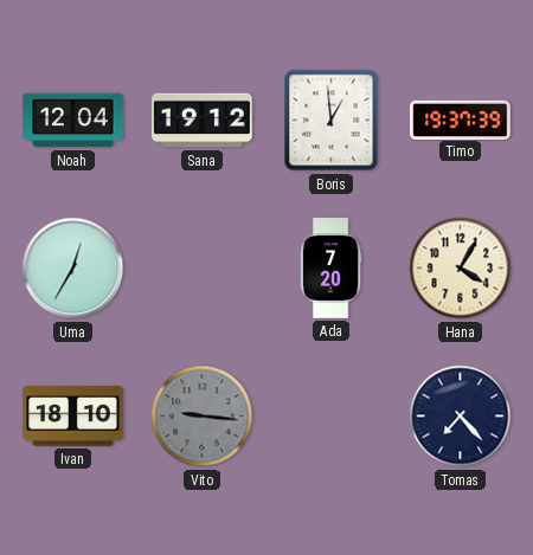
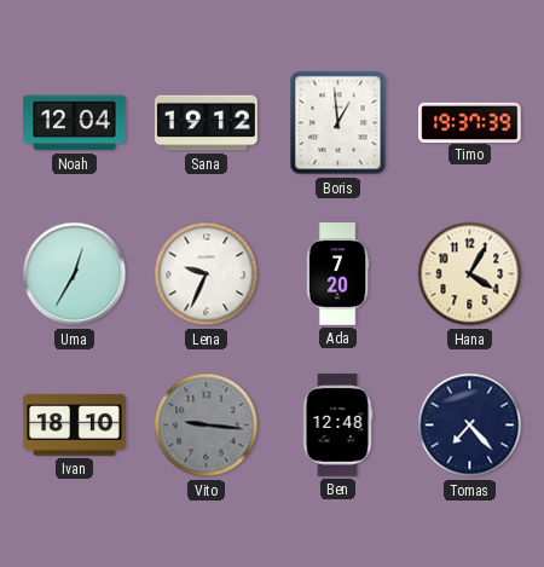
Lena: none -> 9:34
Ben: none -> 12:48
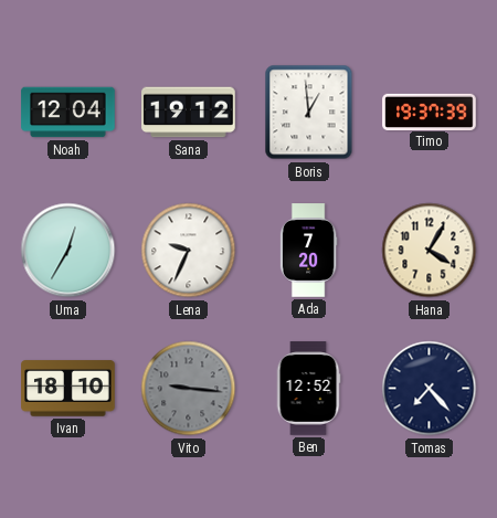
Ben: 12:48 -> 12:52
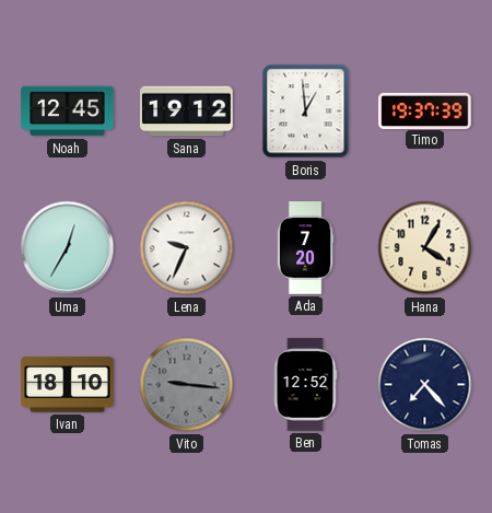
Noah: 12:04 -> 12:45
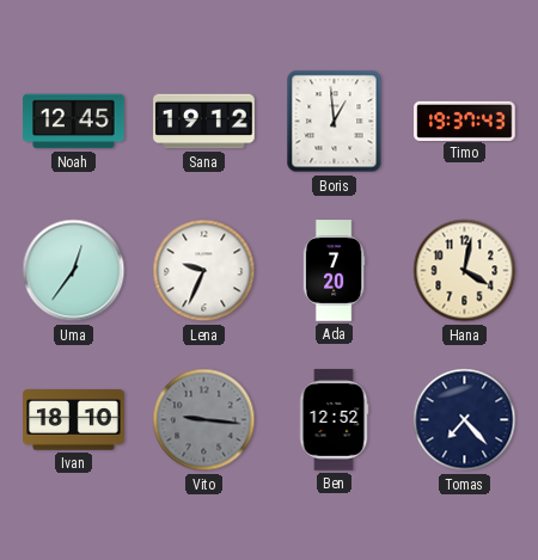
Timo: 19:37:39 -> 19:37:43
Uma: 12:35 -> 12:36
Hana: 4:05 -> 4:02
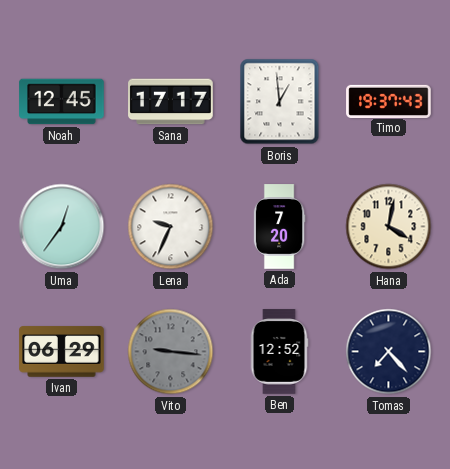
Sana: 19:12 -> 17:17
Ivan: 18:10 -> 06:29
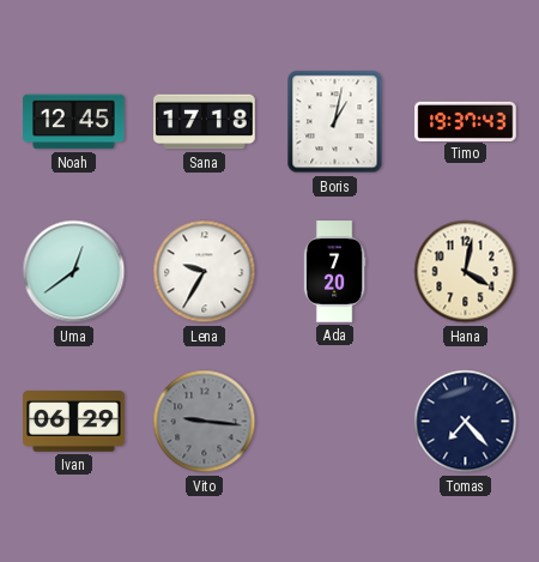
Sana: 17:17 -> 17:18
Boris: 12:59 -> 1:02
Uma: 12:36 -> 12:39
Lena: 9:34 -> 9:35
Ben: 12:52 -> none
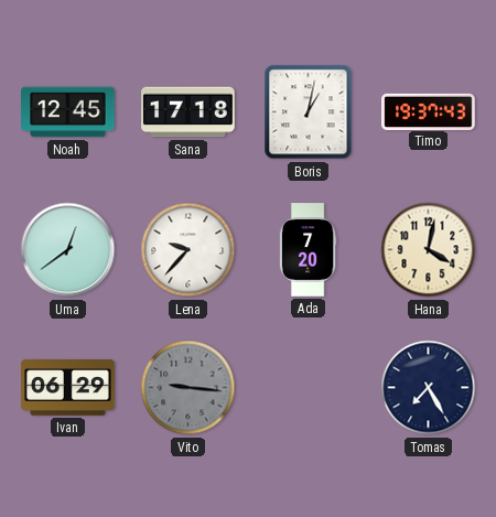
Lena: 9:35 -> 9:37
Tomas: 7:23 -> 7:25
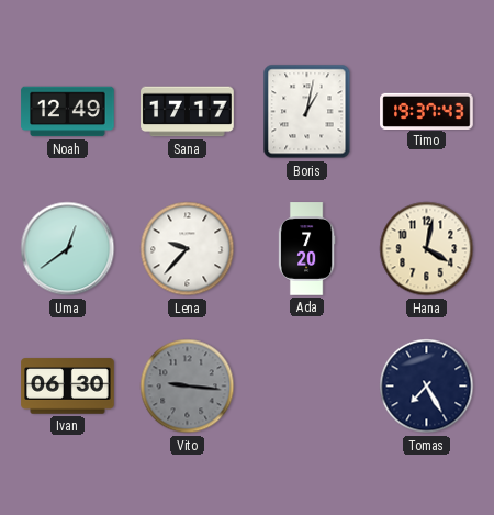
Noah: 12:45 -> 12:49
Sana: 17:18 -> 17:17
Ivan: 06:29 -> 06:30
